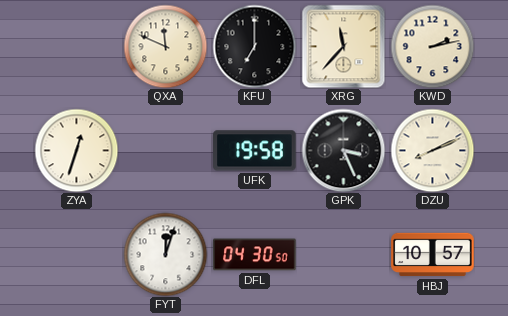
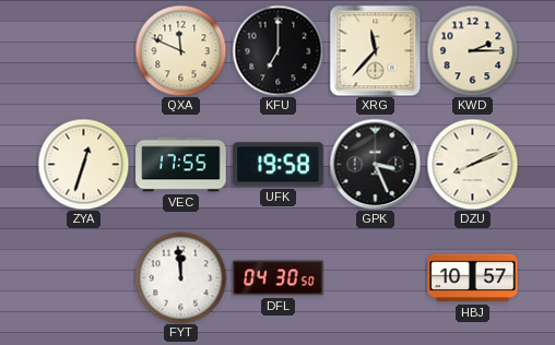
KWD: 2:13 -> 2:15
VEC: none -> 17:55
FYT: 12:03 -> 11:59
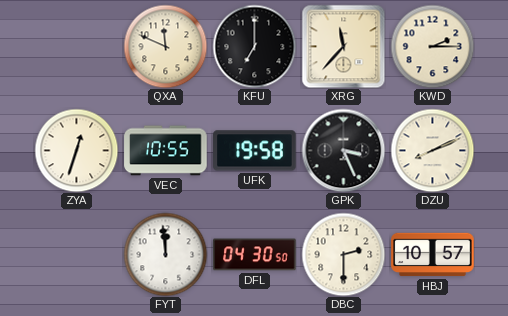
VEC: 17:55 -> 10:55
DBC: none -> 2:30
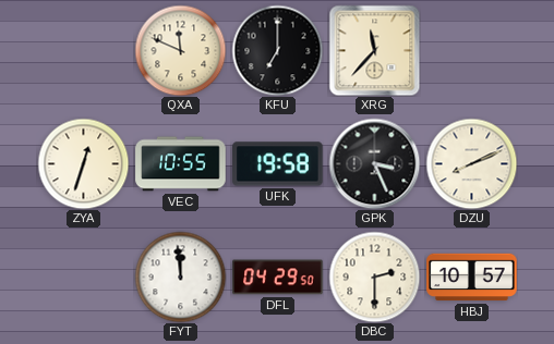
KWD: 2:15 -> none
DFL: 04:30 -> 04:29
